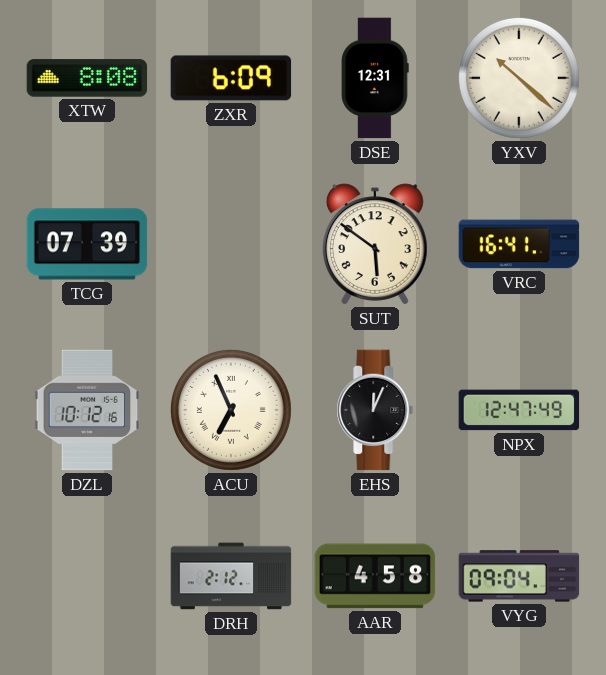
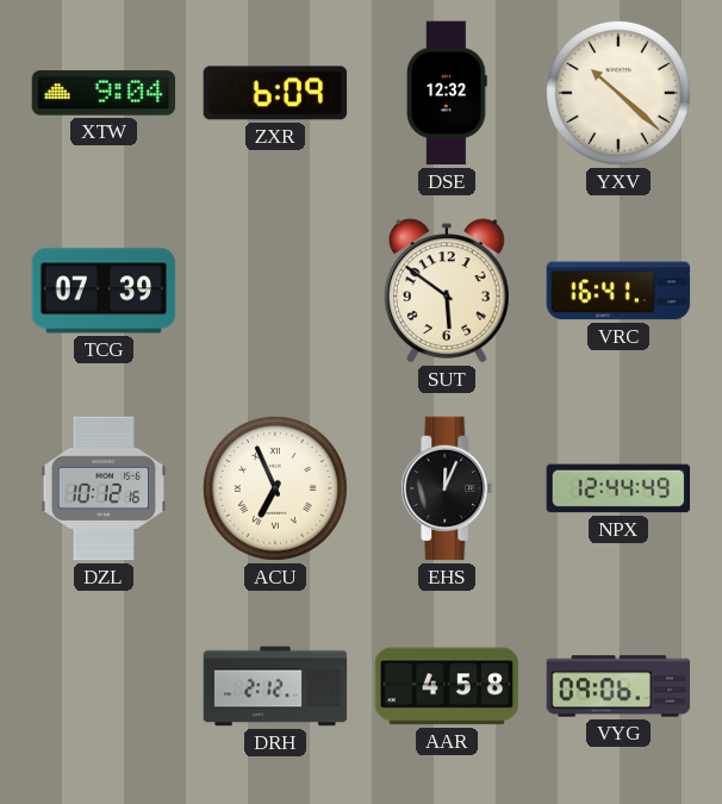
XTW: 8:08 -> 9:04
DSE: 12:31 -> 12:32
NPX: 12:47 -> 12:44
VYG: 09:04 -> 09:06
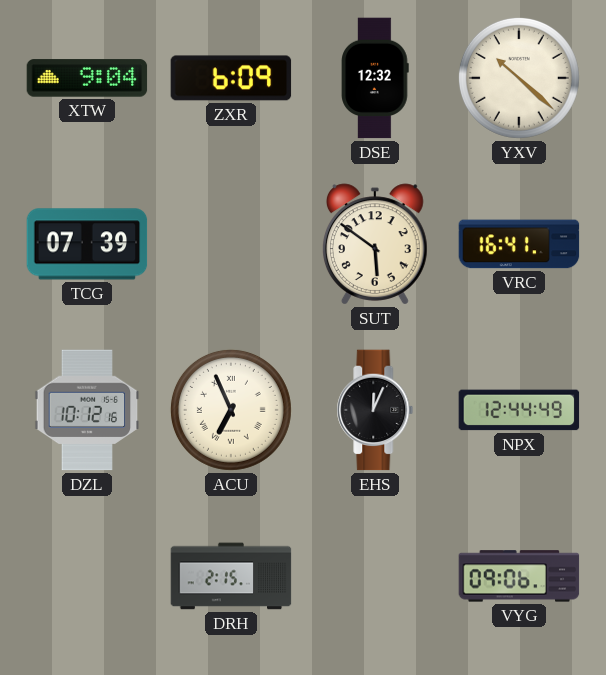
DRH: 2:12 -> 2:15
AAR: 4:58 -> none
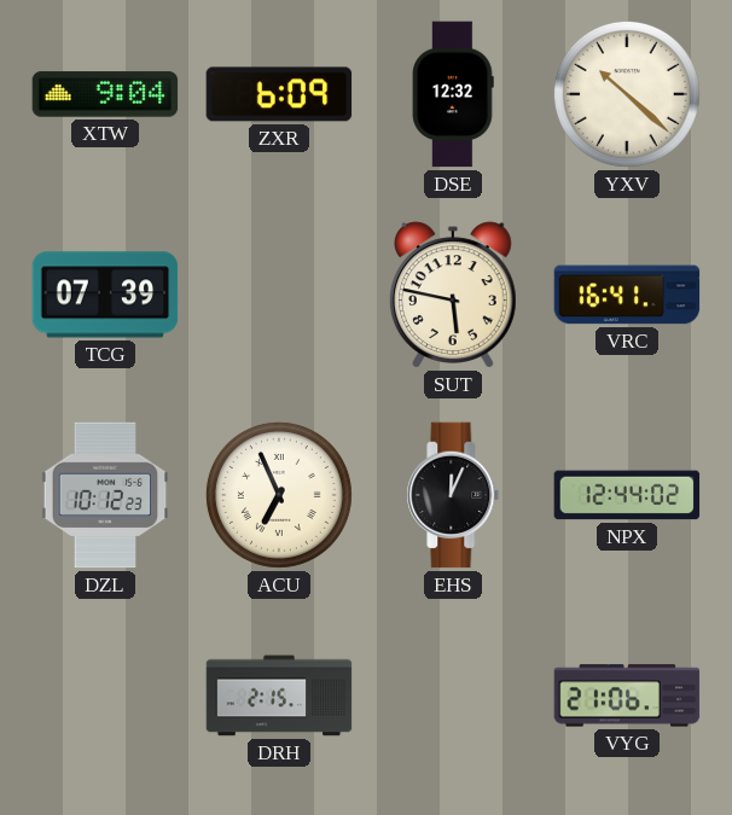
SUT: 5:51 -> 5:47
DZL: 10:12:16 -> 10:12:23
NPX: 12:44:49 -> 12:44:02
VYG: 09:06 -> 21:06
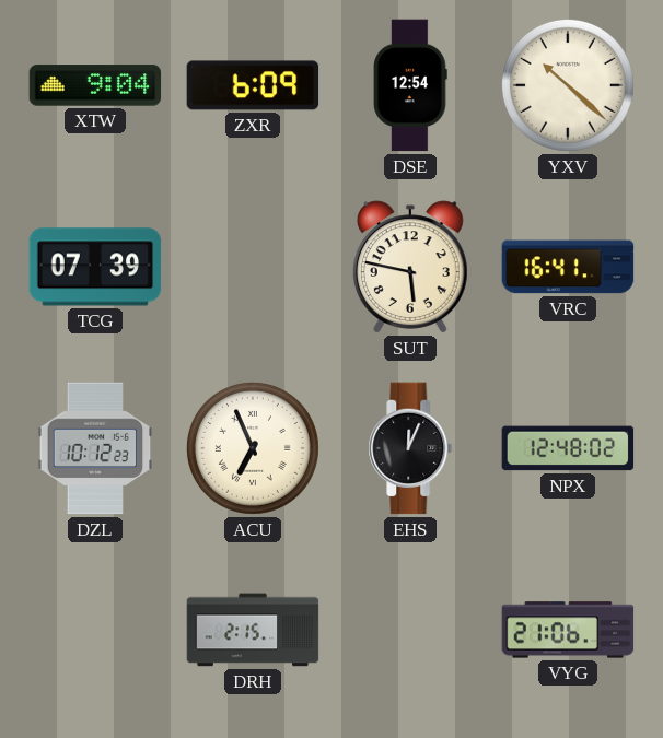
DSE: 12:32 -> 12:54
NPX: 12:44 -> 12:48
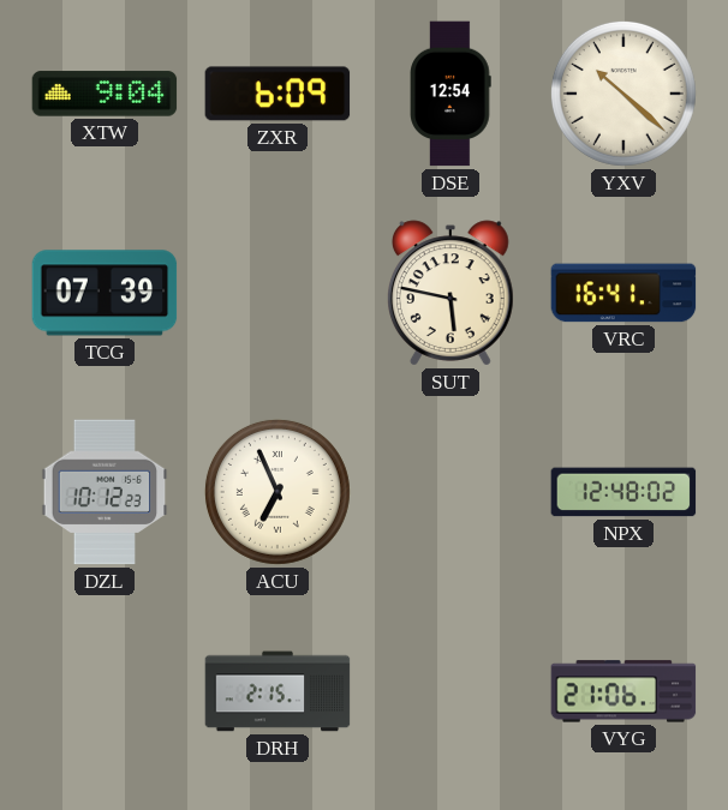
EHS: 12:04 -> none
